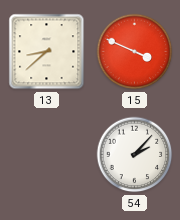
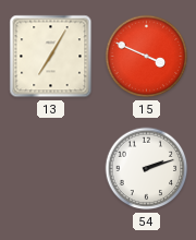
13: 8:38 -> 7:05
54: 2:07 -> 2:12
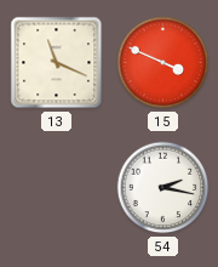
13: 7:05 -> 11:19
54: 2:12 -> 2:17
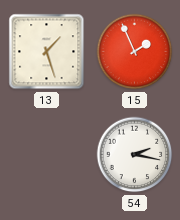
13: 11:19 -> 1:27
15: 3:49 -> 1:56
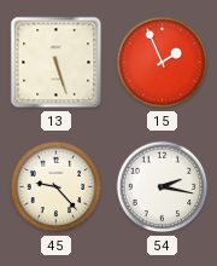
13: 1:27 -> 5:27
45: none -> 9:23
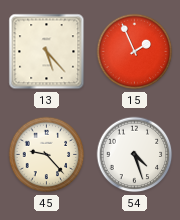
13: 5:27 -> 5:23
54: 2:17 -> 4:27
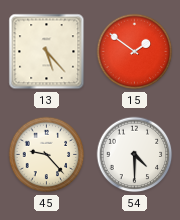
15: 1:56 -> 1:51
54: 4:27 -> 4:30
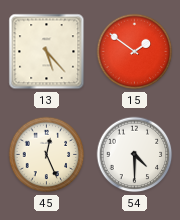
45: 9:23 -> 12:26
